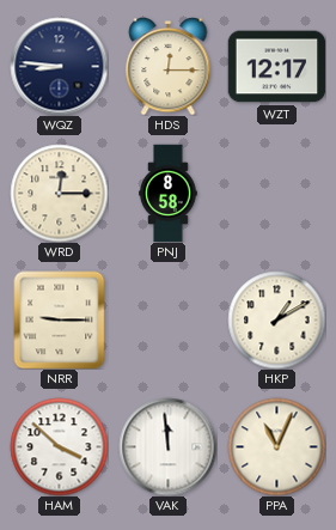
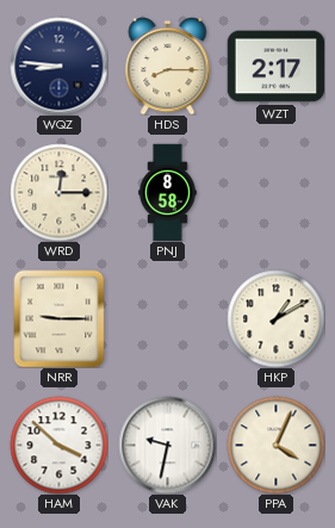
HDS: 12:15 -> 8:15
WZT: 12:17 -> 2:17
VAK: 11:59 -> 9:32
PPA: 11:04 -> 4:04
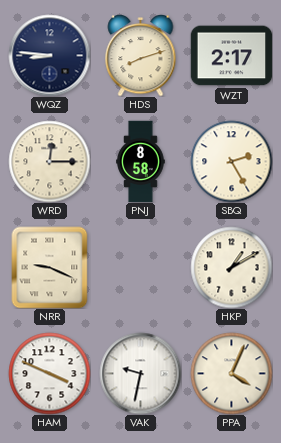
HDS: 8:15 -> 8:12
SBQ: none -> 2:25
NRR: 9:15 -> 9:19
HAM: 3:52 -> 3:49
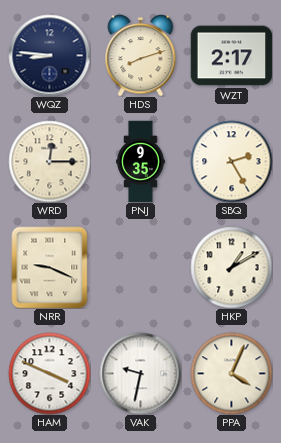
PNJ: 8:58 -> 9:35
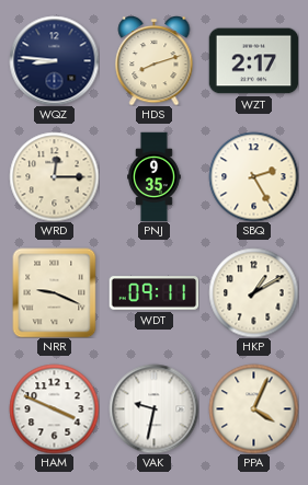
WDT: none -> 09:11
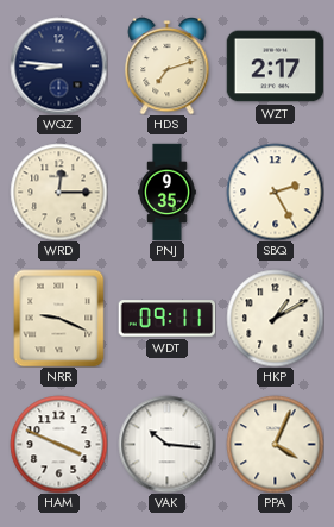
HDS: 8:12 -> 7:12
VAK: 9:32 -> 10:16
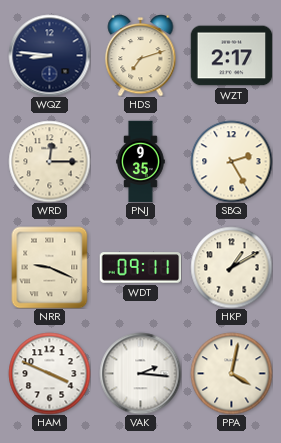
VAK: 10:16 -> 2:16
PPA: 4:04 -> 4:02
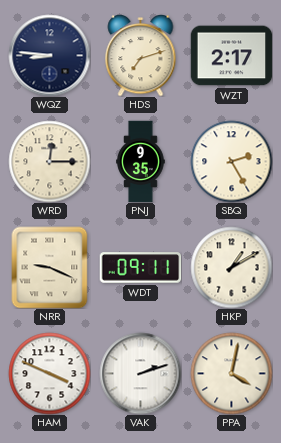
VAK: 2:16 -> 2:12
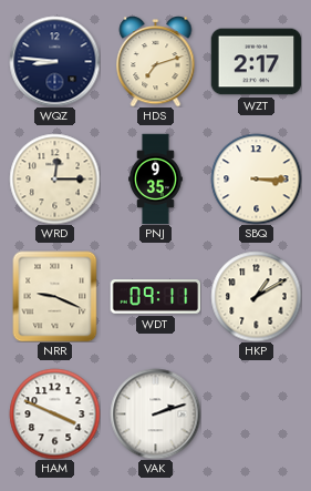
SBQ: 2:25 -> 3:15
PPA: 4:02 -> none
